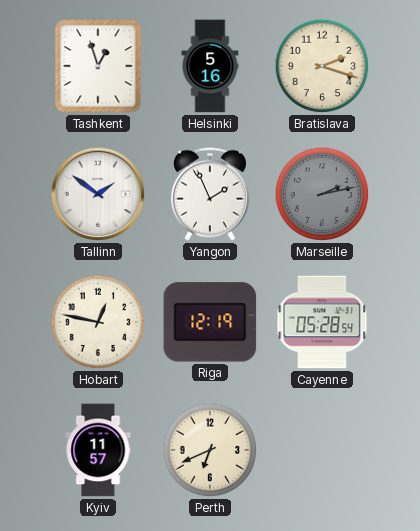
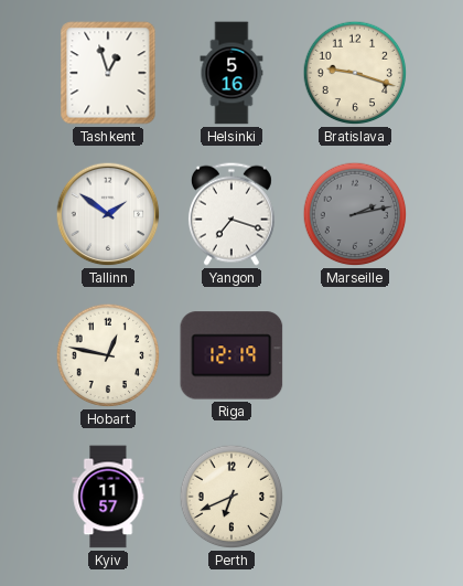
Bratislava: 2:18 -> 9:18
Yangon: 1:56 -> 7:18
Cayenne: 05:28 -> none
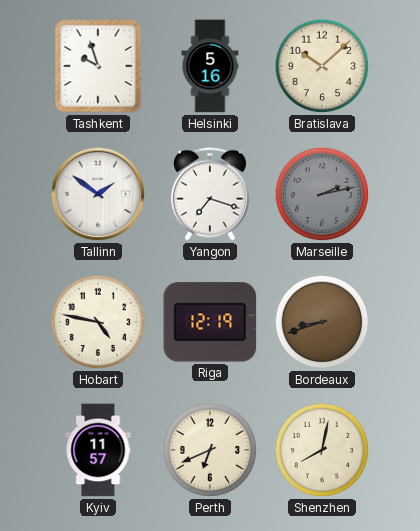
Tashkent: 12:57 -> 9:57
Bratislava: 9:18 -> 10:08
Hobart: 12:47 -> 4:47
Bordeaux: none -> 8:42
Shenzhen: none -> 8:02
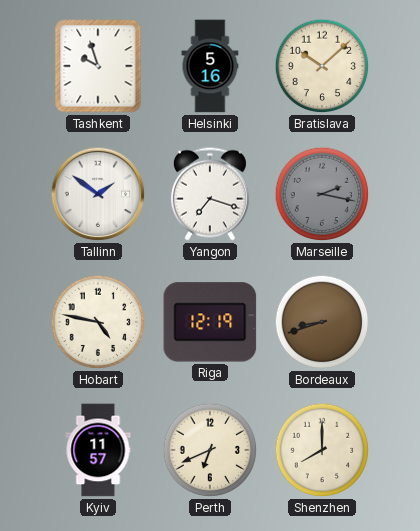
Marseille: 2:13 -> 2:17
Shenzhen: 8:02 -> 8:00
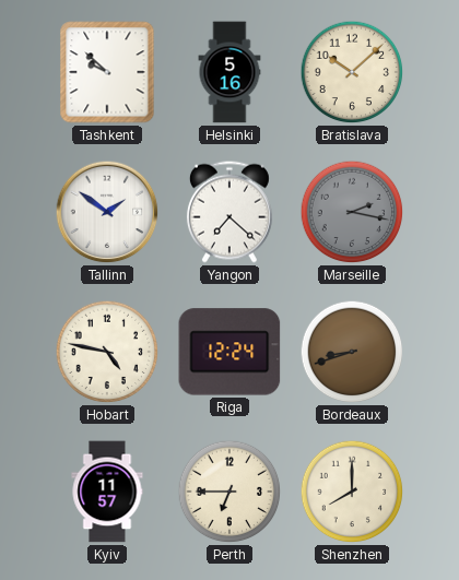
Tashkent: 9:57 -> 9:52
Yangon: 7:18 -> 7:22
Riga: 12:19 -> 12:24
Perth: 6:41 -> 6:45
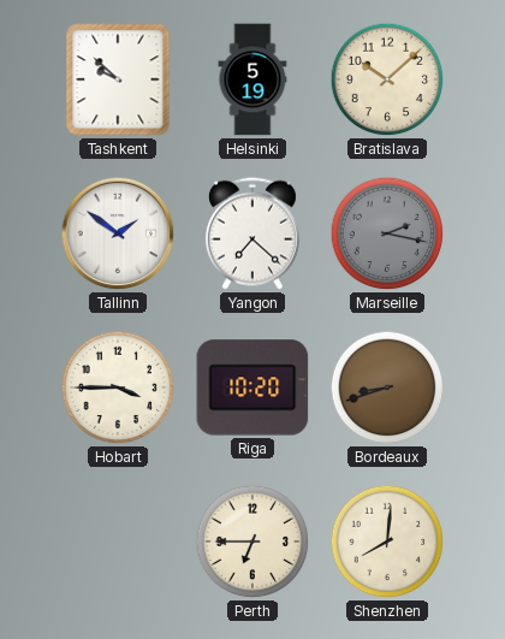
Helsinki: 5:16 -> 5:19
Hobart: 4:47 -> 3:45
Riga: 12:24 -> 10:20
Kyiv: 11:57 -> none
Shenzhen: 8:00 -> 8:01
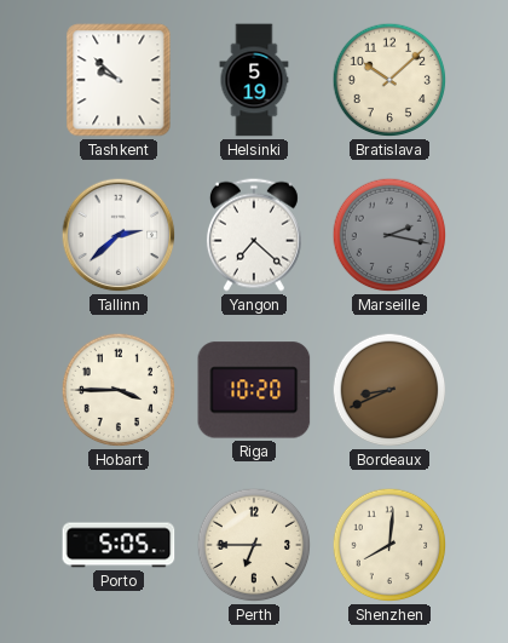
Tallinn: 1:51 -> 2:38
Bordeaux: 8:42 -> 8:41
Porto: none -> 5:05
